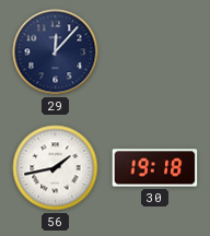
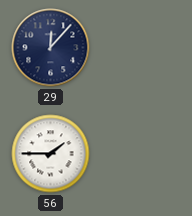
56: 1:43 -> 1:45
30: 19:18 -> none
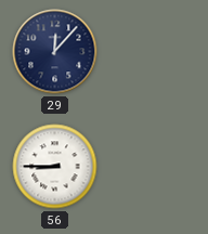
56: 1:45 -> 8:45
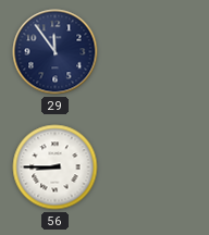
29: 12:07 -> 11:54
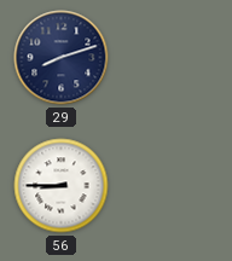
29: 11:54 -> 8:12
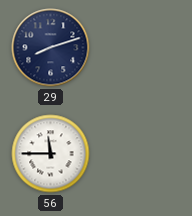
56: 8:45 -> 11:45
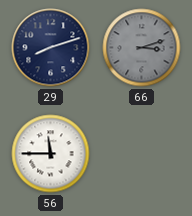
66: none -> 3:12
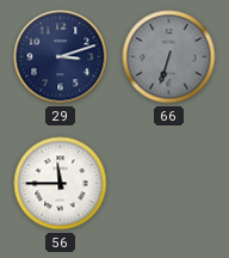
29: 8:12 -> 3:12
66: 3:12 -> 6:33
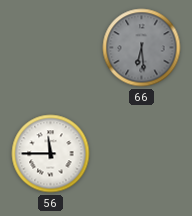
29: 3:12 -> none
66: 6:33 -> 6:29
